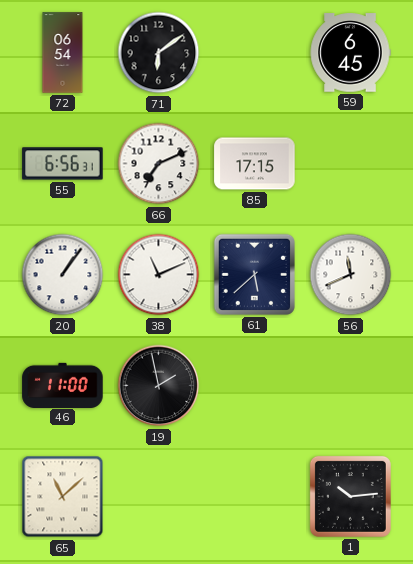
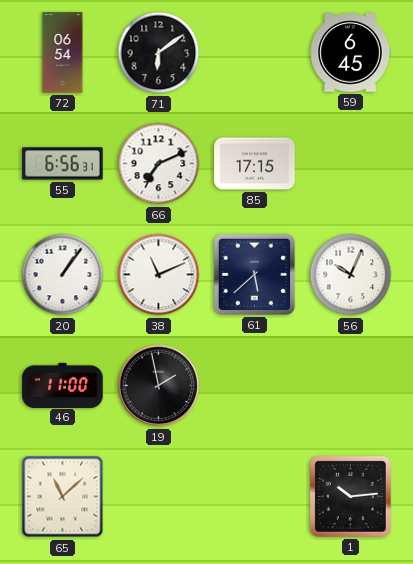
56: 11:41 -> 10:04
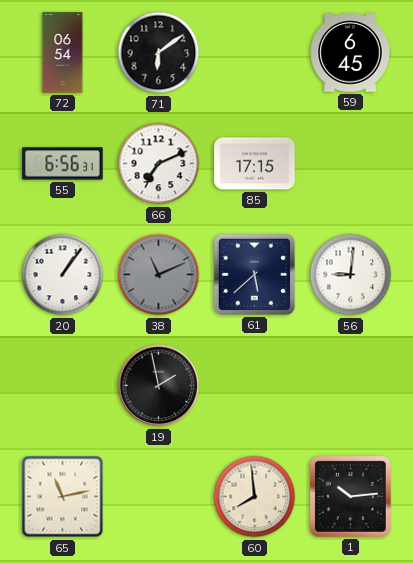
38 dial: white -> grey
56: 10:04 -> 9:01
46: 11:00 -> none
65: 11:08 -> 11:13
60: none -> 7:59
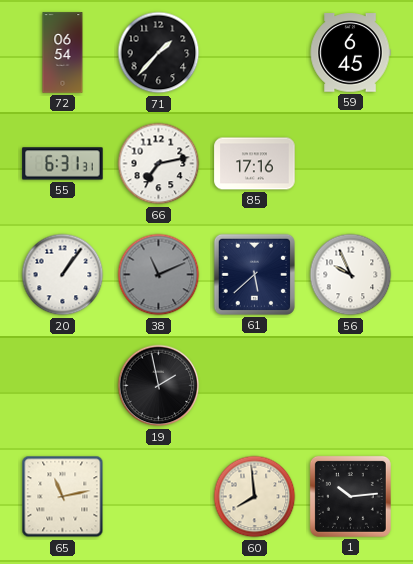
71: 6:09 -> 1:37
55: 6:56 -> 6:31
66: 7:11 -> 7:13
85: 17:15 -> 17:16
56: 9:01 -> 9:56
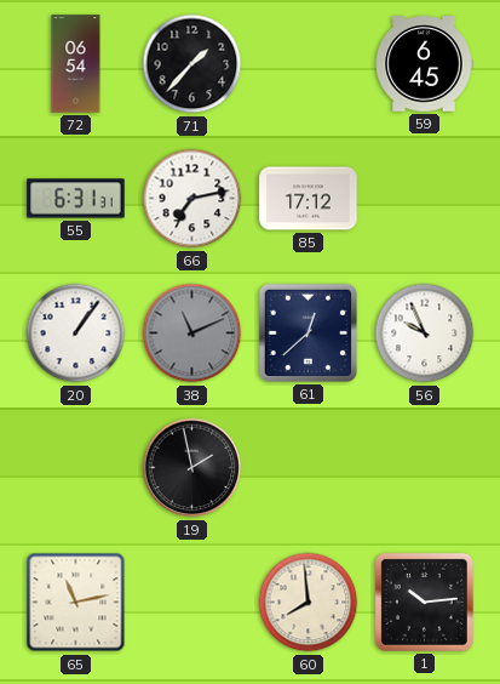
85: 17:16 -> 17:12
61: 5:38 -> 12:38
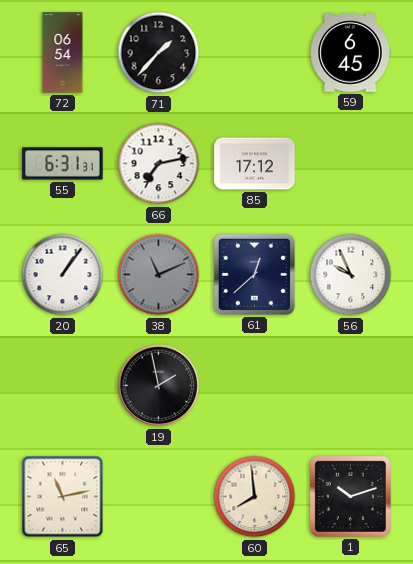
1: 10:14 -> 10:12
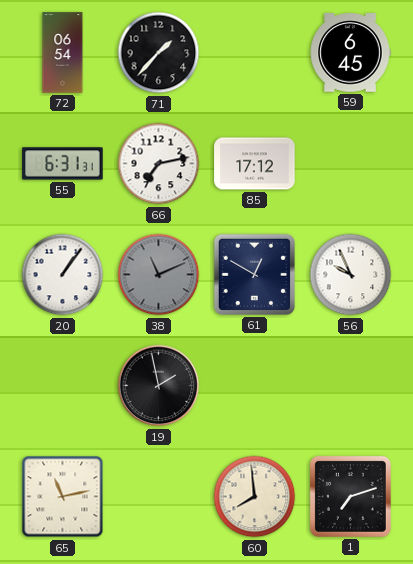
61: 12:38 -> 12:50
1: 10:12 -> 7:12
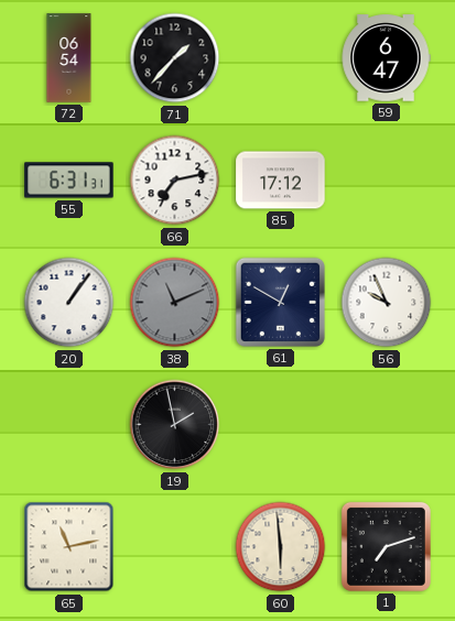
59: 6:45 -> 6:47
60: 7:59 -> 5:59
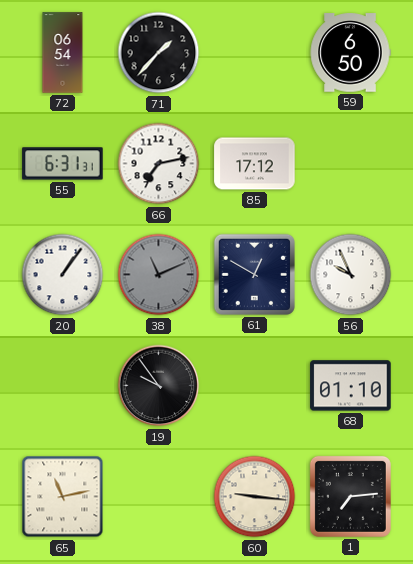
59: 6:47 -> 6:50
19: 1:58 -> 9:54
68: none -> 01:10
60: 5:59 -> 9:16
1: 7:12 -> 7:14
